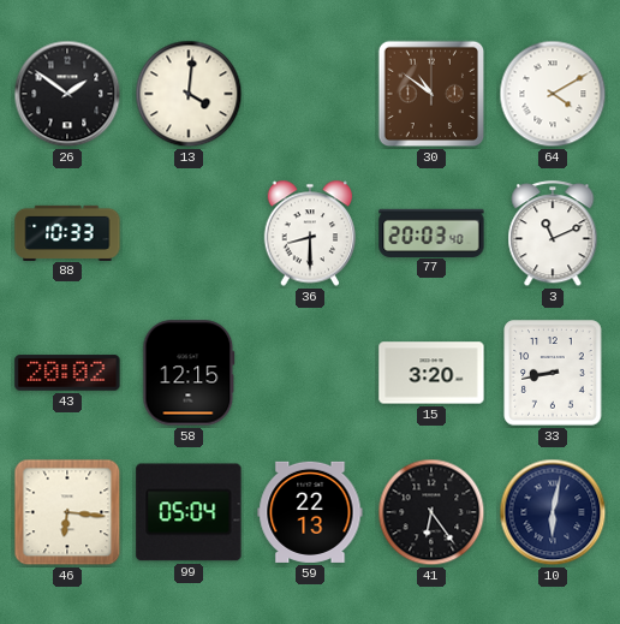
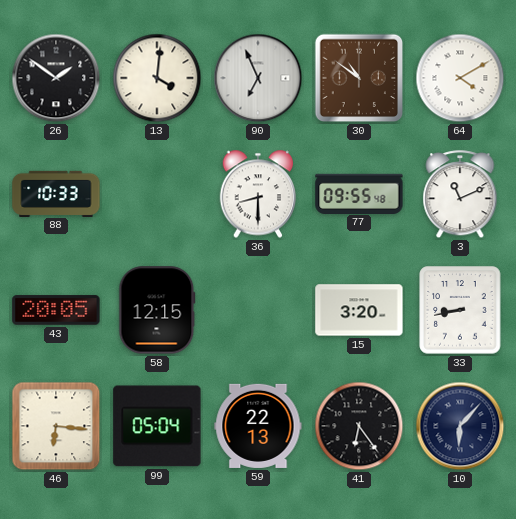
90: none -> 6:56
77: 20:03 -> 09:55
43: 20:02 -> 20:05
10: 6:02 -> 6:07
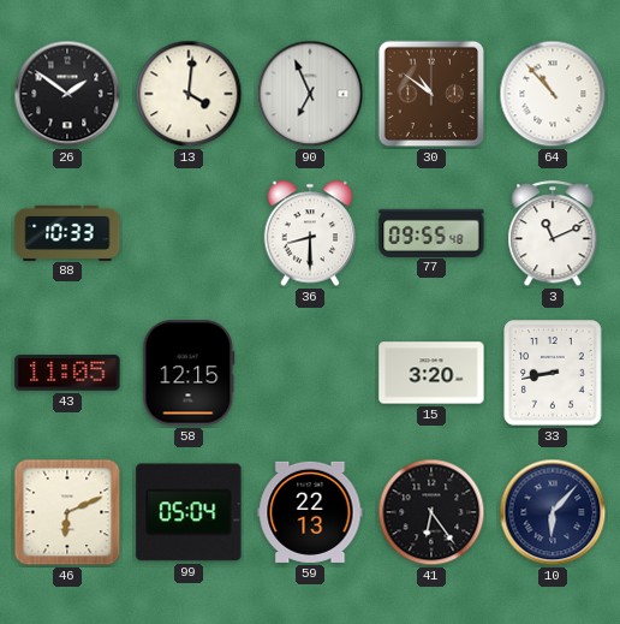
64: 4:10 -> 10:53
43: 20:05 -> 11:05
46: 6:16 -> 6:11
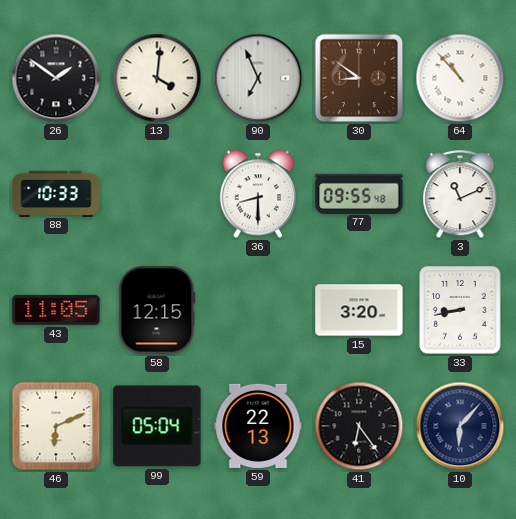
30: 10:51 -> 8:51
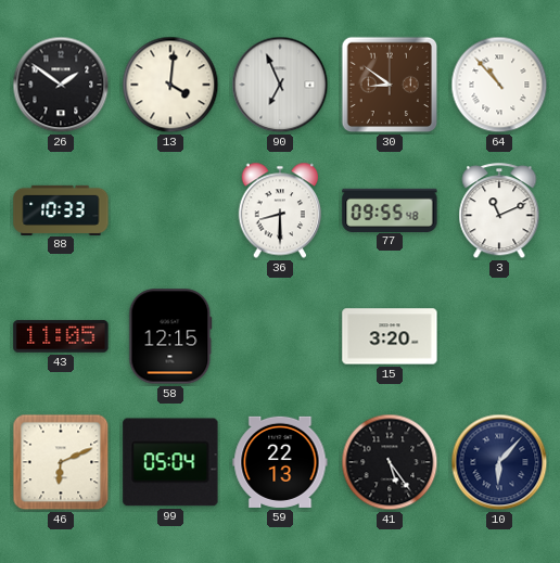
33: 8:43 -> none
41: 6:24 -> 5:24
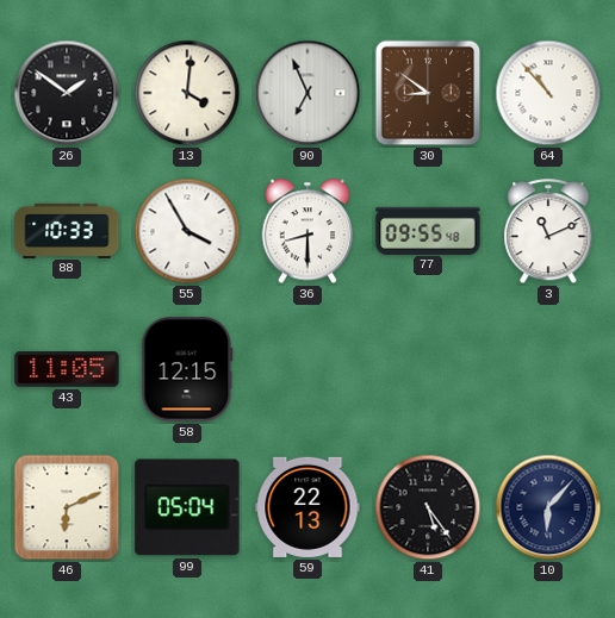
55: none -> 3:55
15: 3:20 -> none
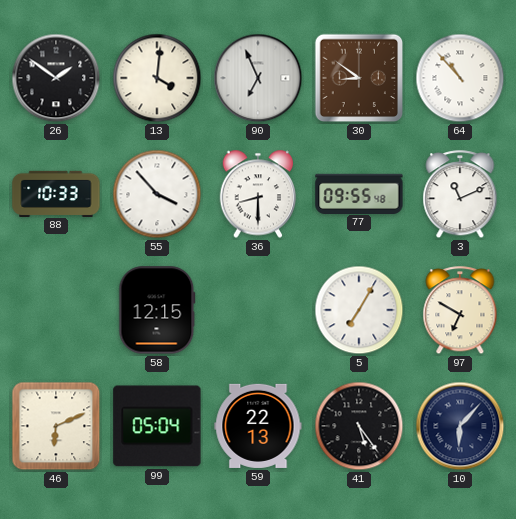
55: 3:55 -> 3:53
43: 11:05 -> none
5: none -> 7:05
97: none -> 6:50
